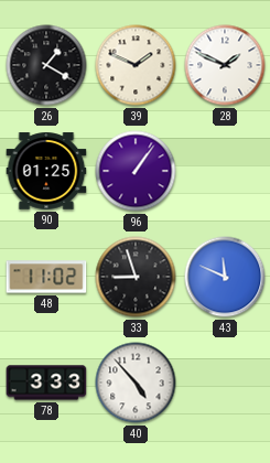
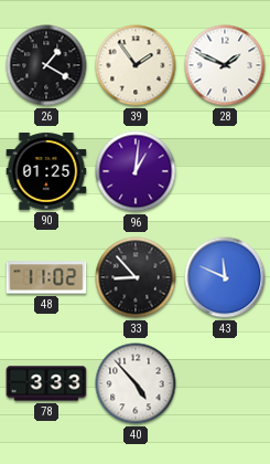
39: 1:49 -> 1:54
96: 1:06 -> 1:01
33: 8:57 -> 8:53
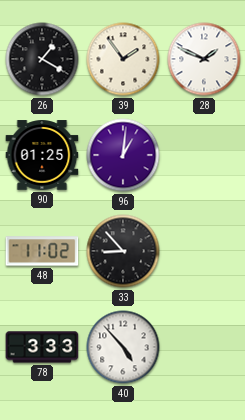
43: 11:49 -> none
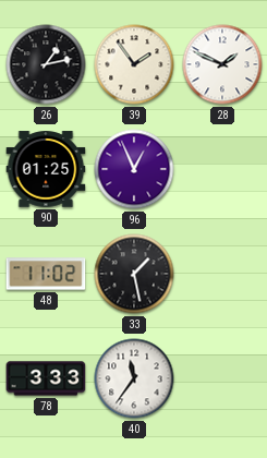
26: 1:20 -> 1:13
96: 1:01 -> 12:56
33: 8:53 -> 1:28
40: 4:53 -> 11:36
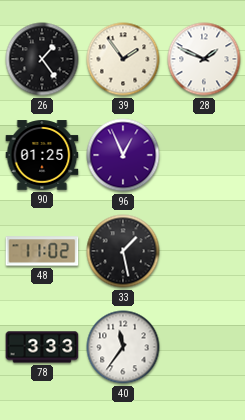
26: 1:13 -> 1:24
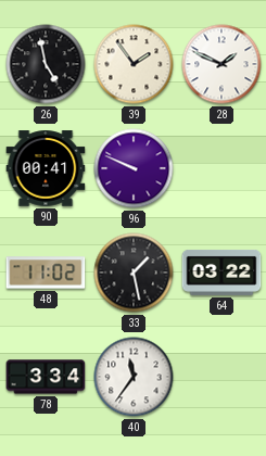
26: 1:24 -> 4:58
90: 01:25 -> 00:41
96: 12:56 -> 9:49
64: none -> 03:22
78: 3:33 -> 3:34
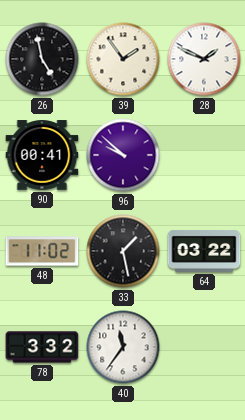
96: 9:49 -> 9:52
78: 3:34 -> 3:32
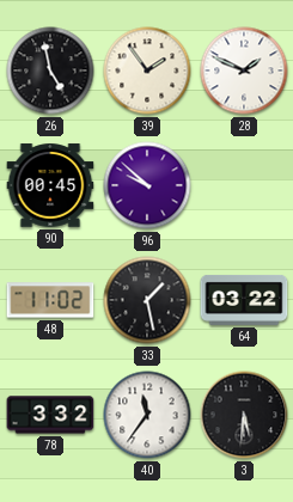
90: 00:41 -> 00:45
3: none -> 5:31
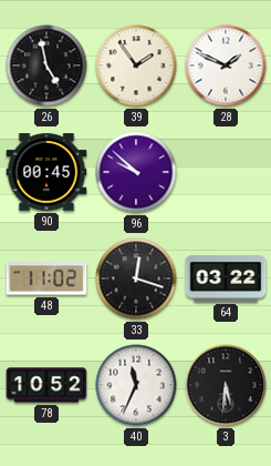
33: 1:28 -> 12:18
78: 3:32 -> 10:52
40: 11:36 -> 11:34
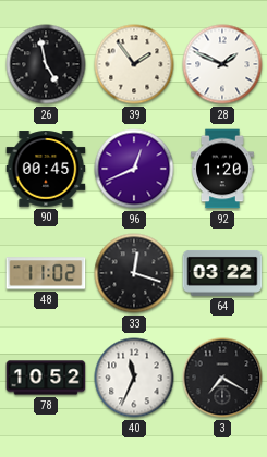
96: 9:52 -> 12:41
92: none -> 1:20
3: 5:31 -> 7:20
